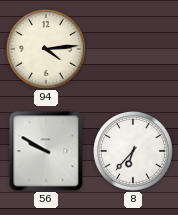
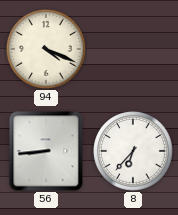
94: 4:14 -> 4:19
56: 9:50 -> 8:44
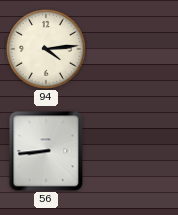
94: 4:19 -> 4:14
8: 6:37 -> none
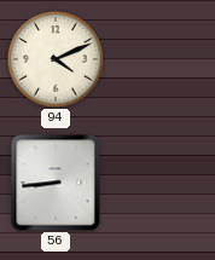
94: 4:14 -> 4:11
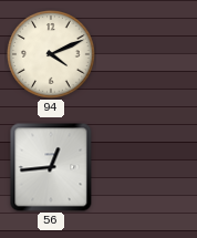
56: 8:44 -> 12:44
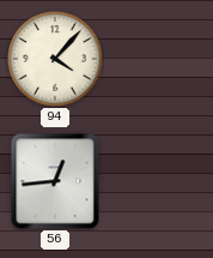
94: 4:11 -> 4:07
